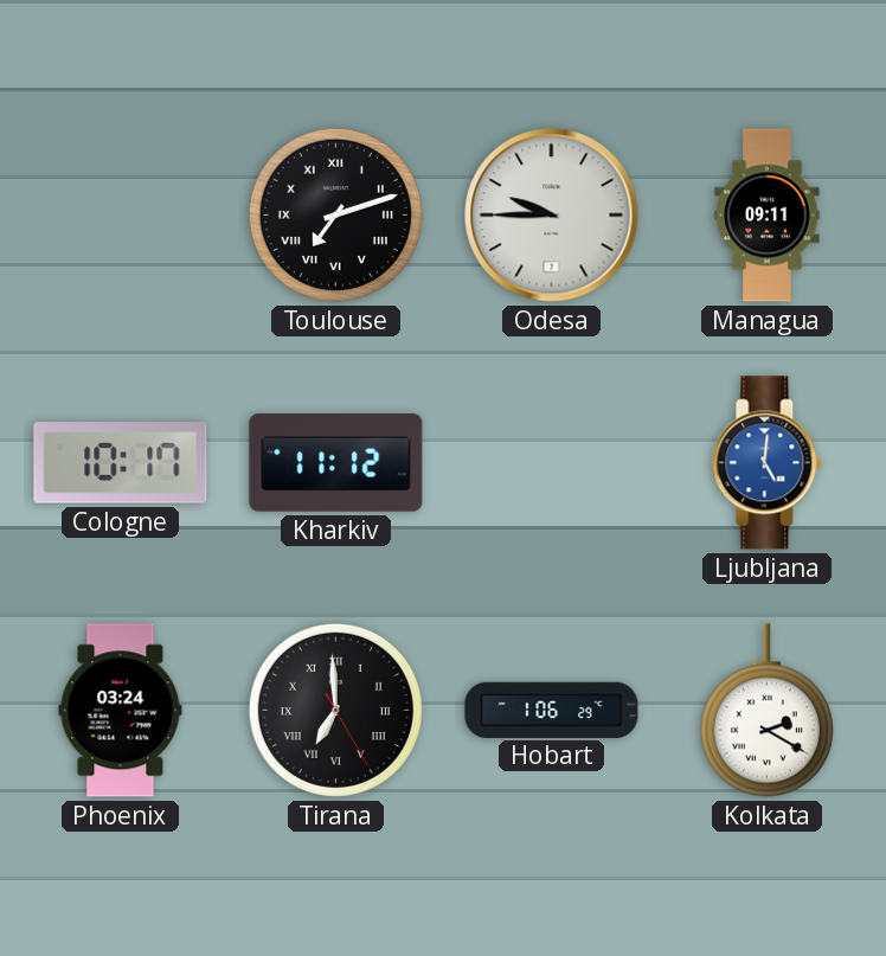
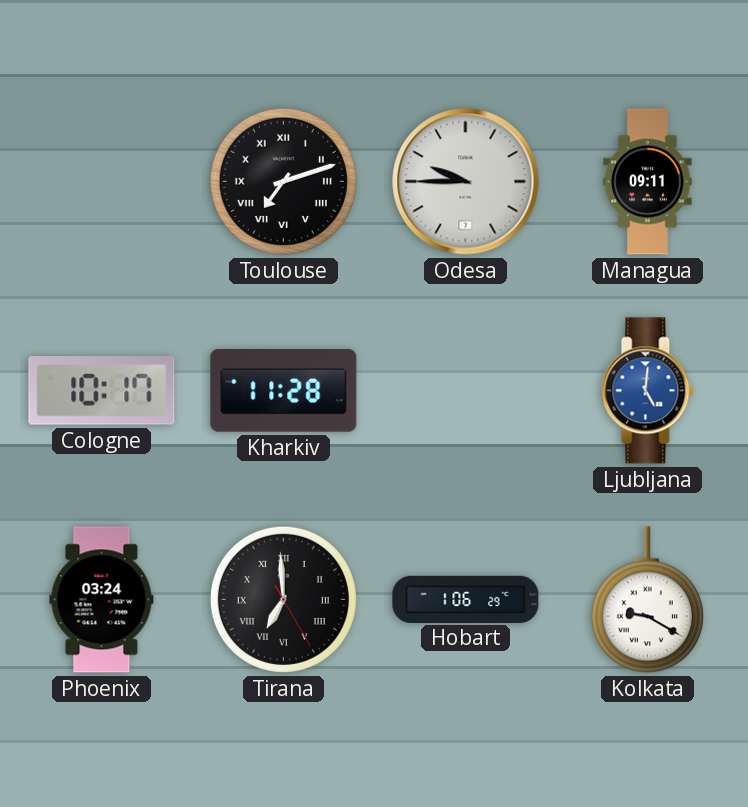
Kharkiv: 11:12 -> 11:28
Kolkata: 2:20 -> 9:20
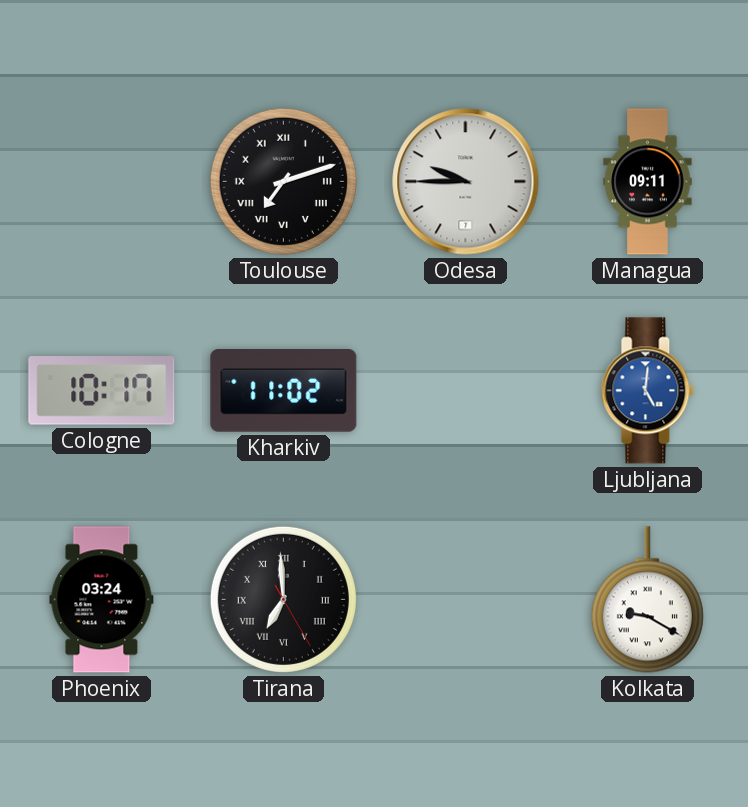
Kharkiv: 11:28 -> 11:02
Hobart: 1:06 -> none
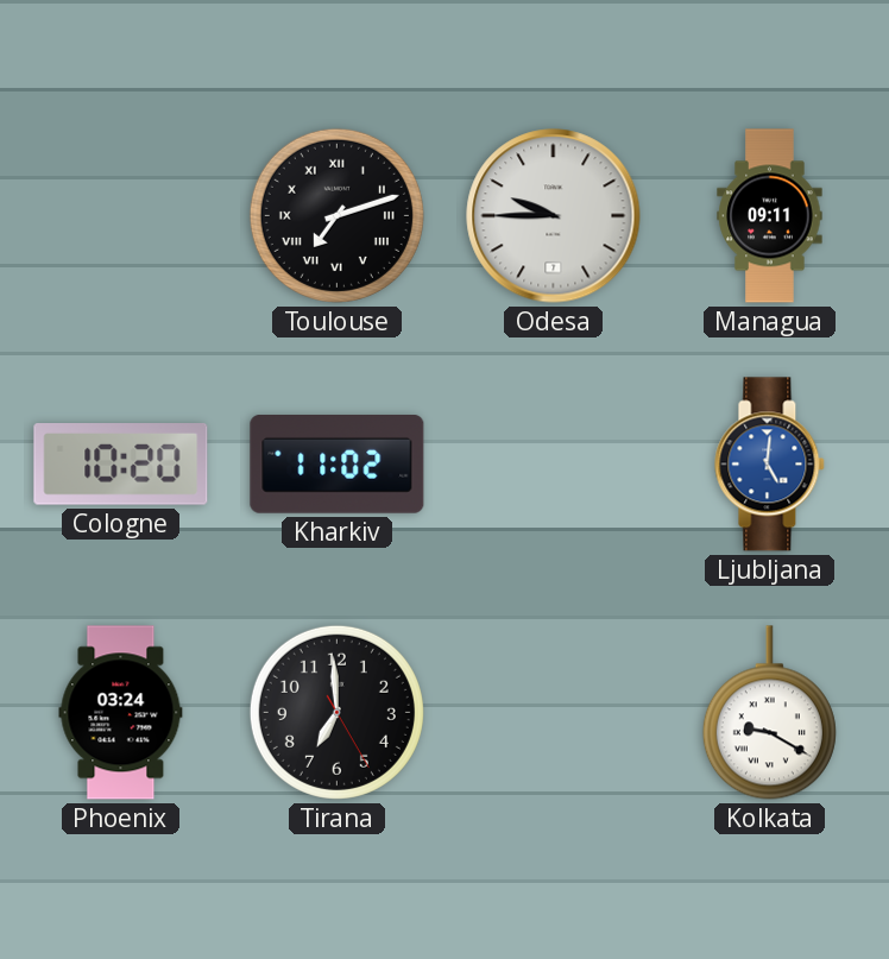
Cologne: 10:17 -> 10:20
Tirana numerals: Roman -> Arabic
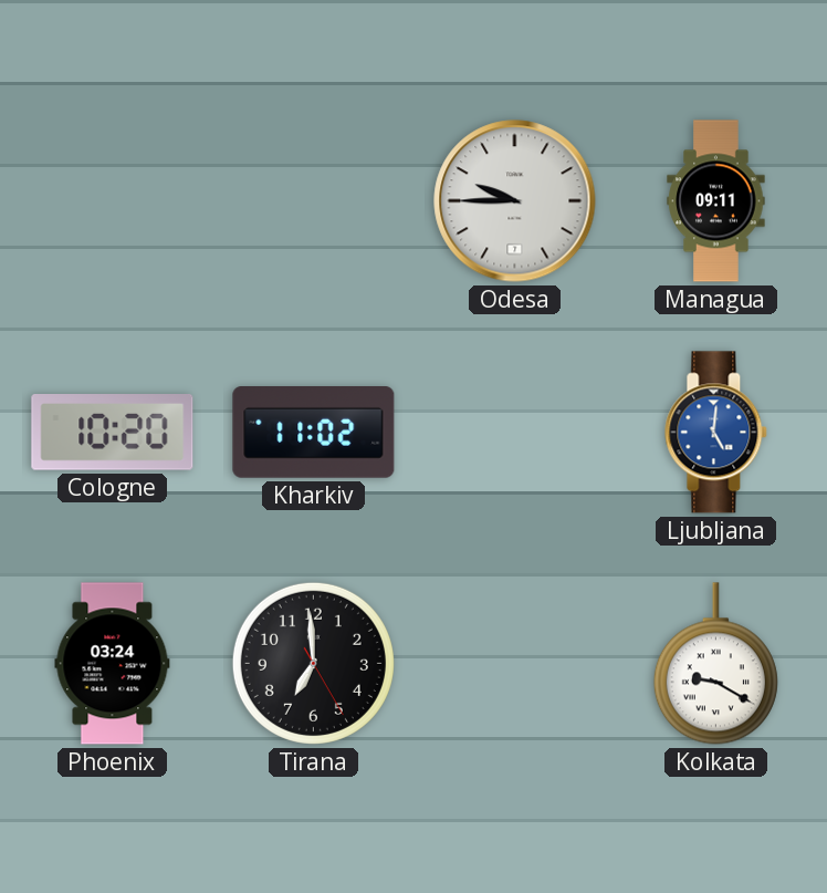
Toulouse: 7:12 -> none
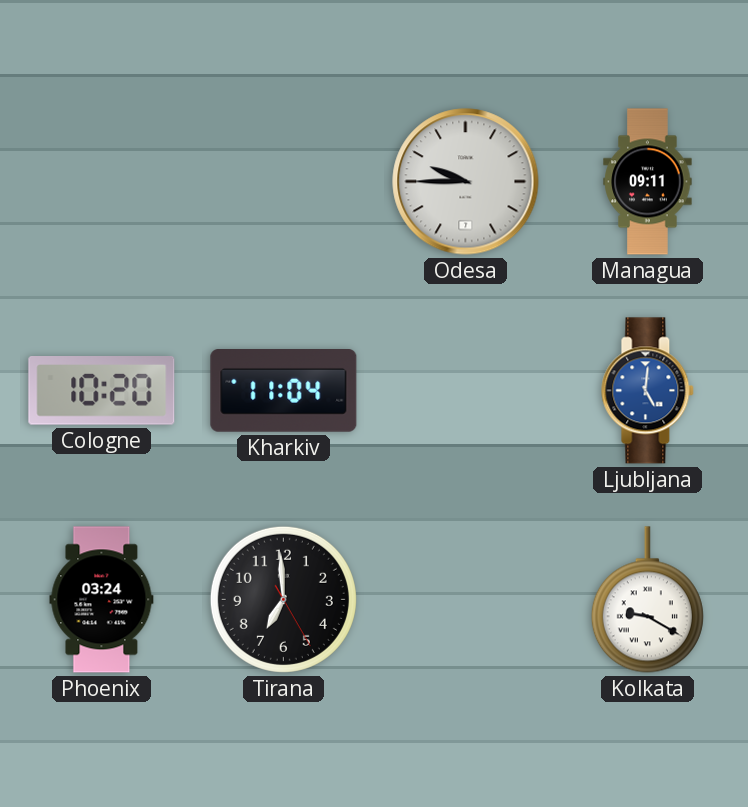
Kharkiv: 11:02 -> 11:04
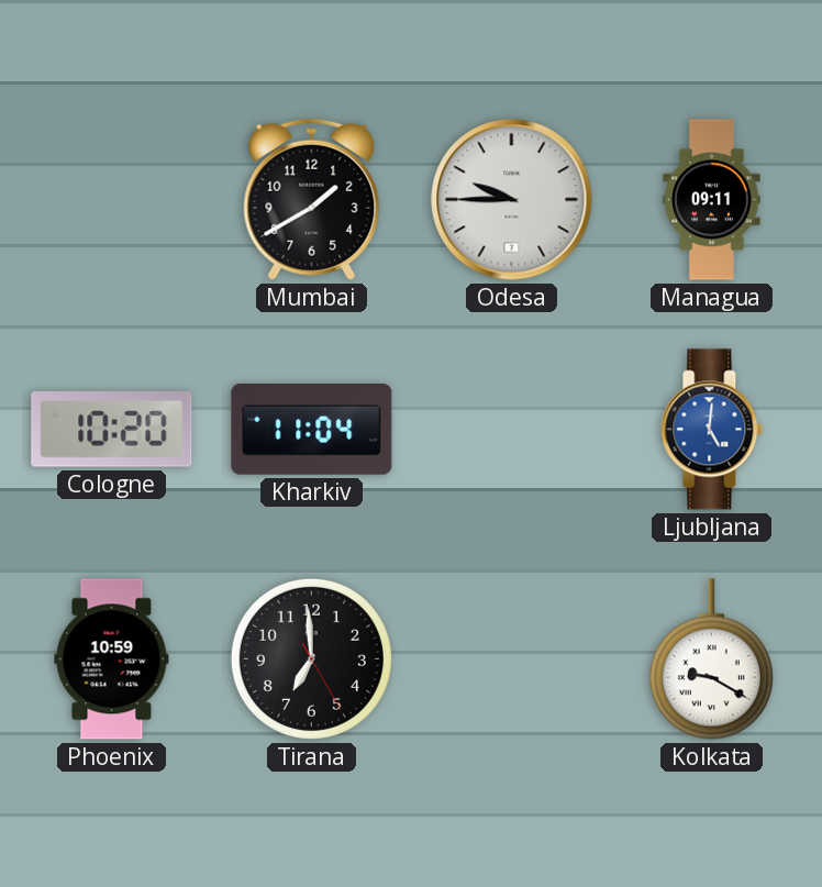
Mumbai: none -> 1:40
Phoenix: 03:24 -> 10:59
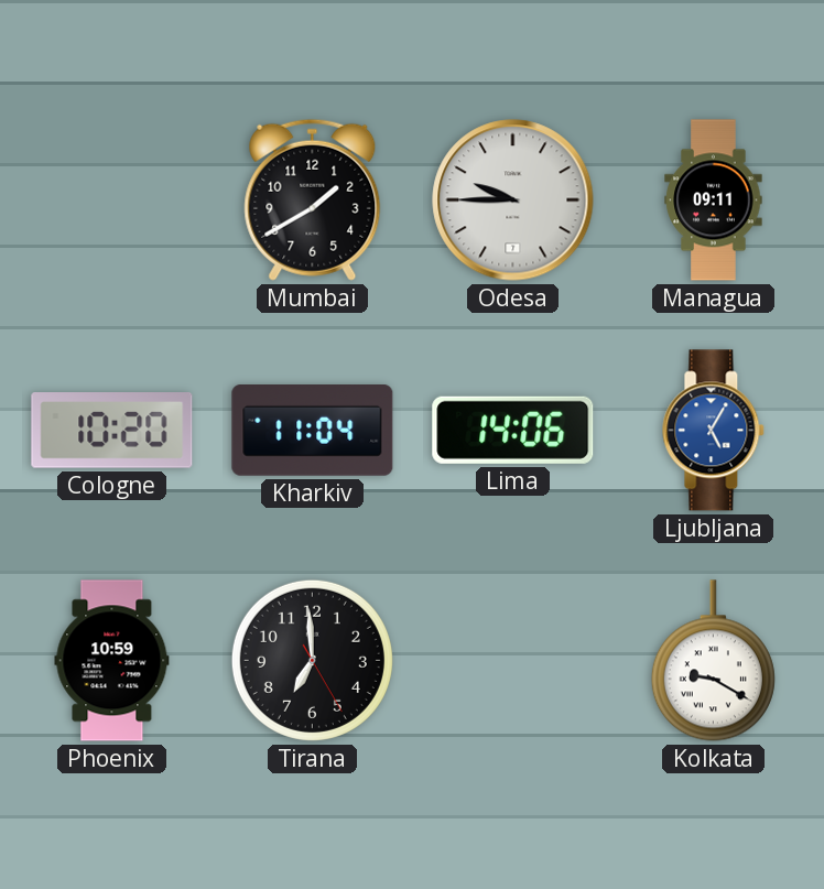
Lima: none -> 14:06
Ljubljana: 5:01 -> 5:05
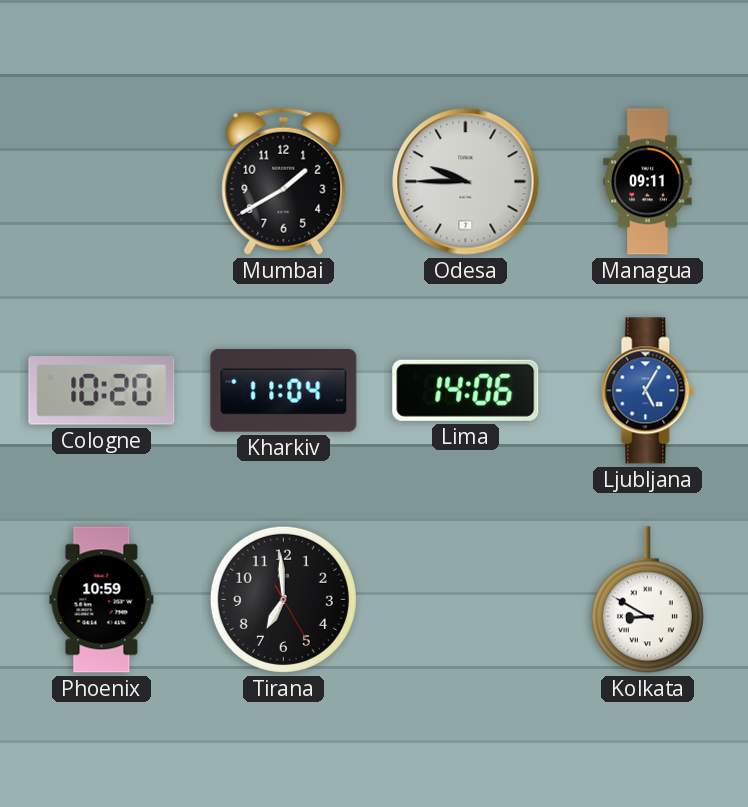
Kolkata: 9:20 -> 8:50
